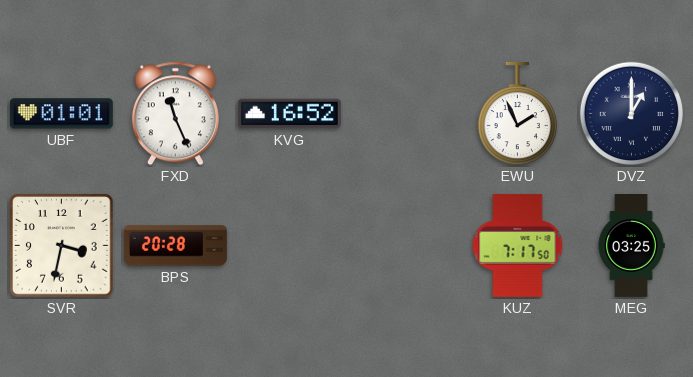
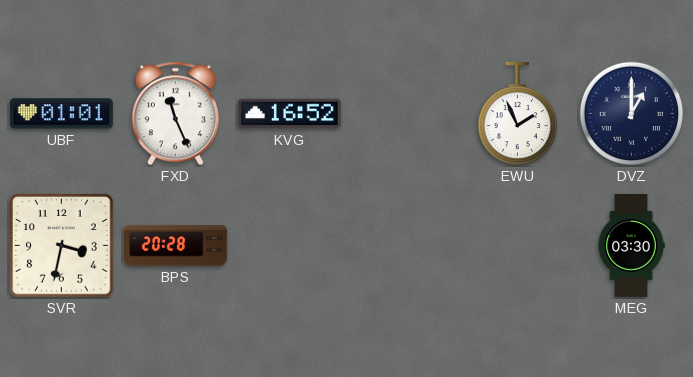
KUZ: 7:17 -> none
MEG: 03:25 -> 03:30
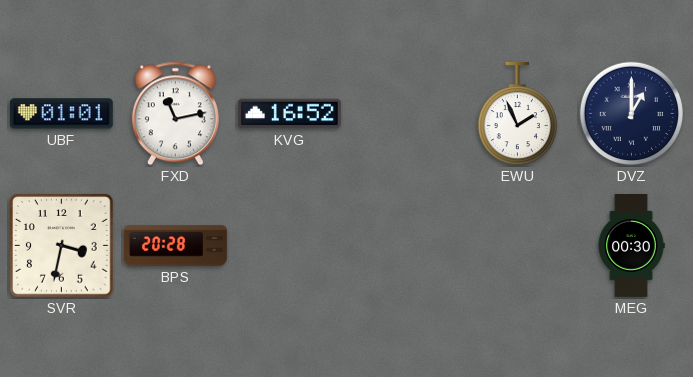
FXD: 11:26 -> 11:13
MEG: 03:30 -> 00:30
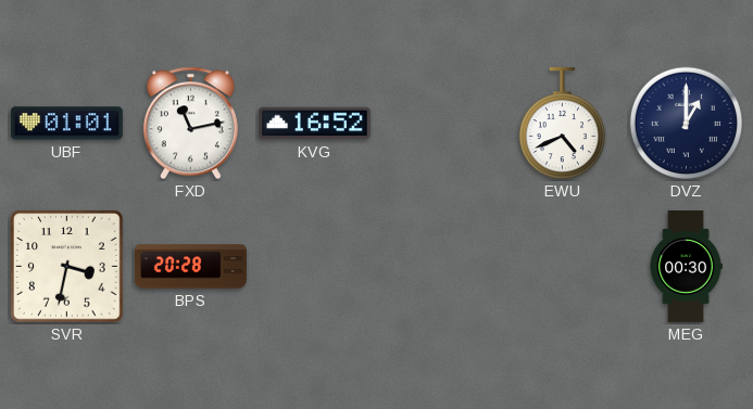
EWU: 1:56 -> 4:41
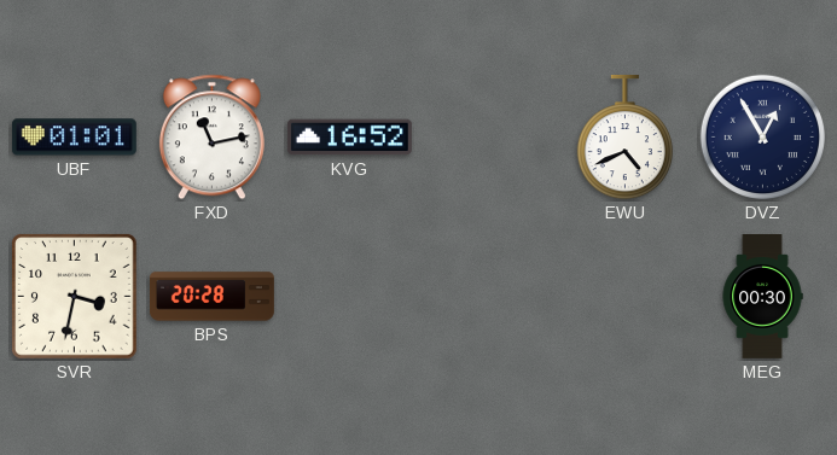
DVZ: 1:00 -> 12:55
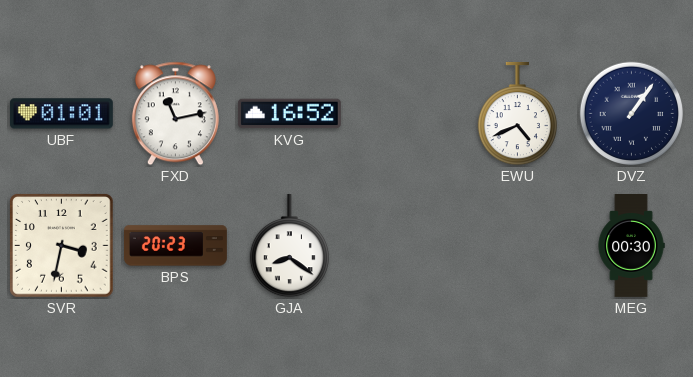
DVZ: 12:55 -> 1:06
BPS: 20:28 -> 20:23
GJA: none -> 8:21
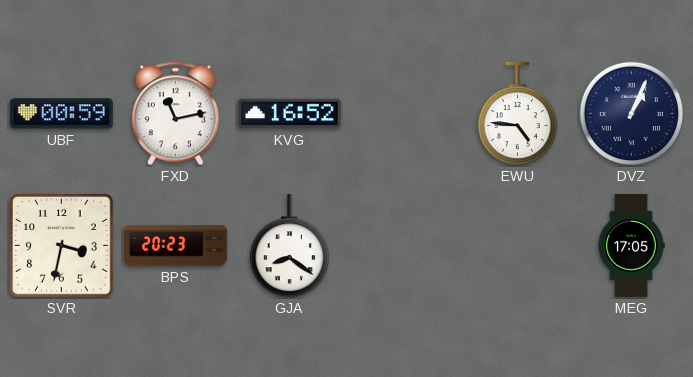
UBF: 01:01 -> 00:59
EWU: 4:41 -> 4:46
DVZ: 1:06 -> 1:04
MEG: 00:30 -> 17:05
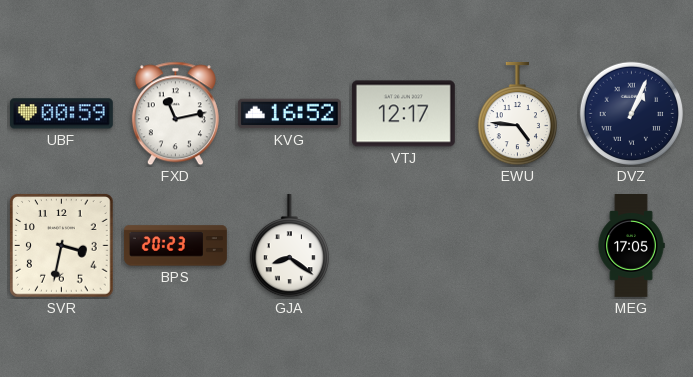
VTJ: none -> 12:17
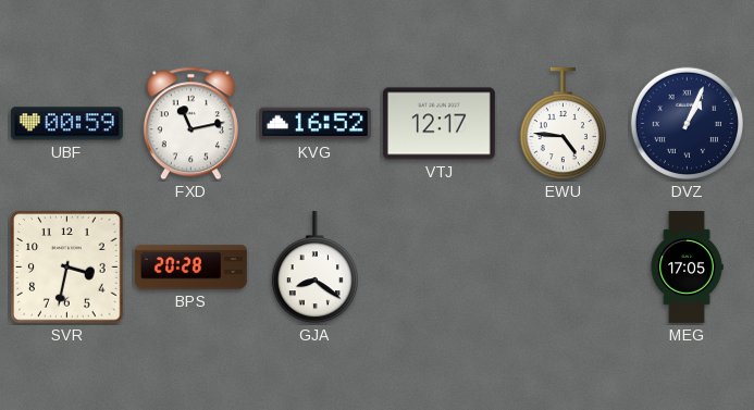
BPS: 20:23 -> 20:28
